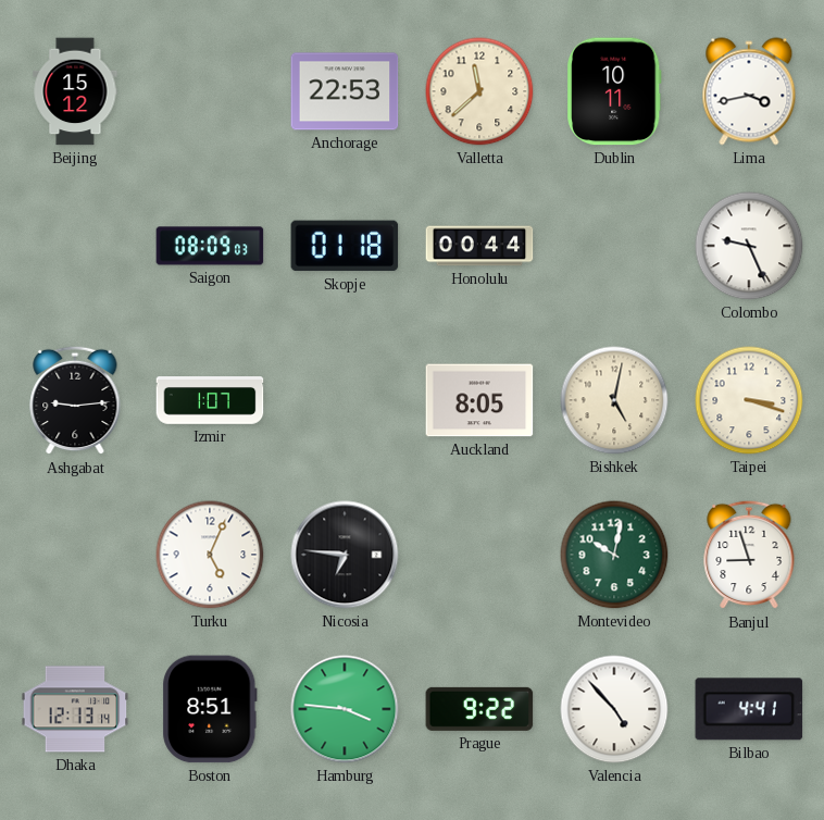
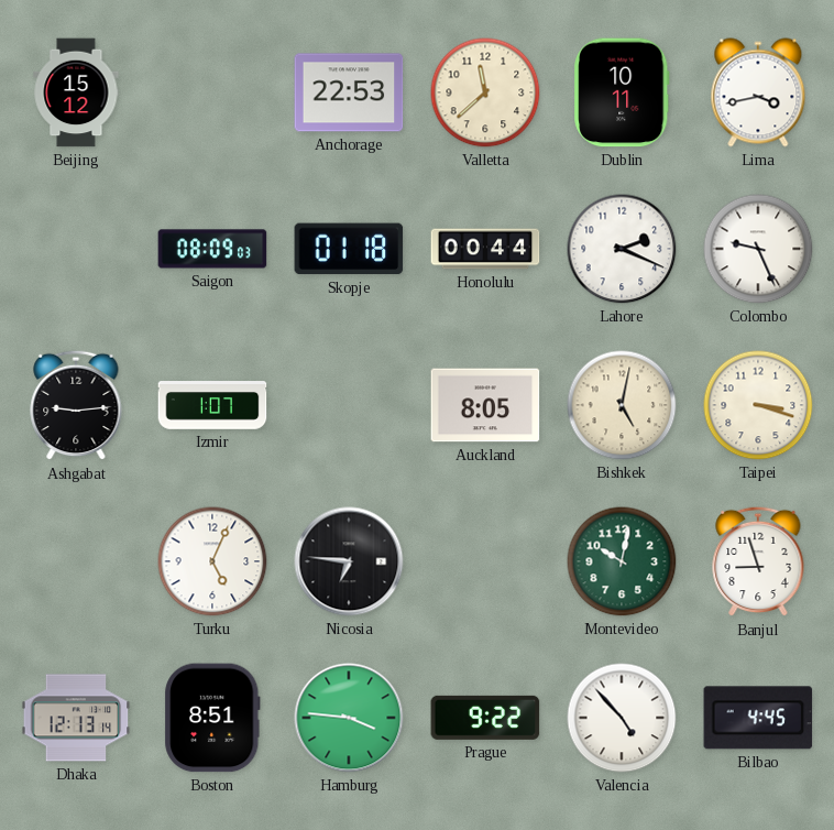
Lahore: none -> 2:19
Bilbao: 4:41 -> 4:45
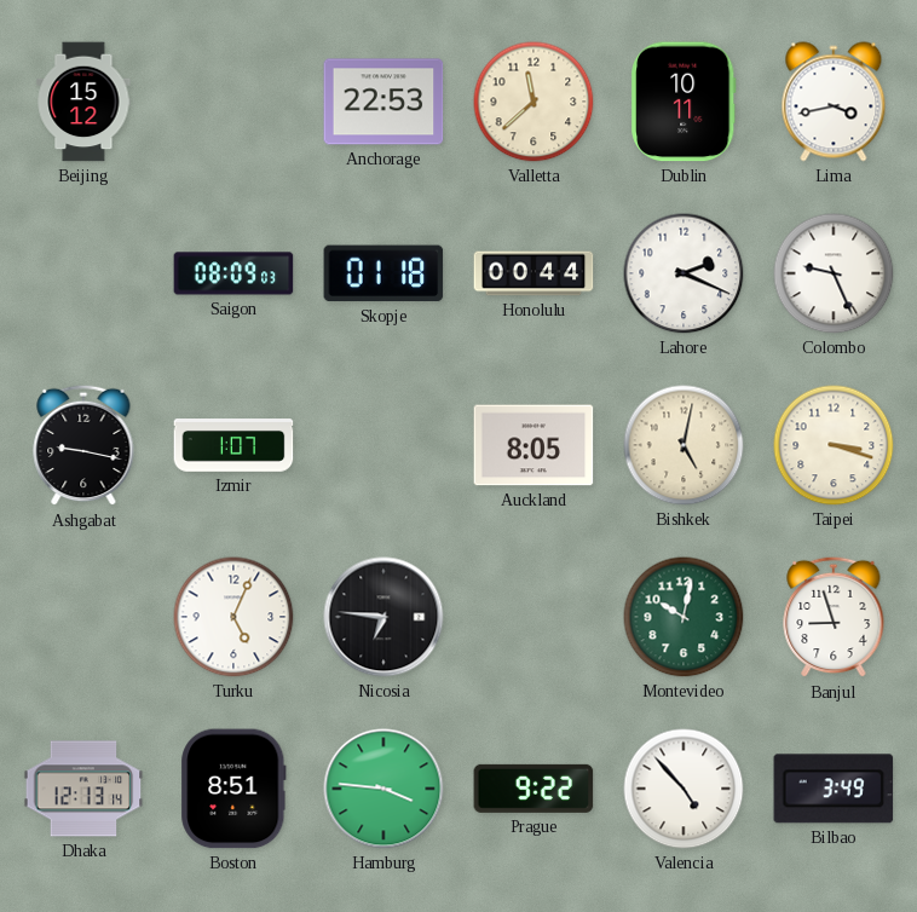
Ashgabat: 9:14 -> 9:17
Bilbao: 4:45 -> 3:49
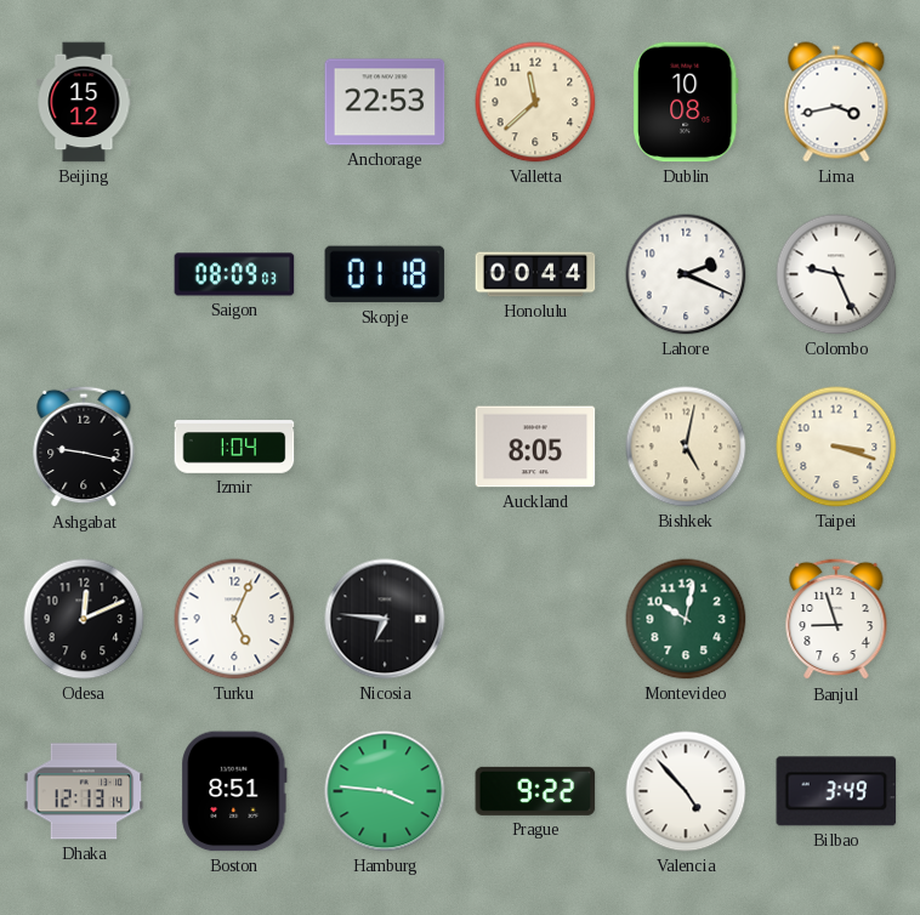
Dublin: 10:11 -> 10:08
Izmir: 1:07 -> 1:04
Odesa: none -> 12:11
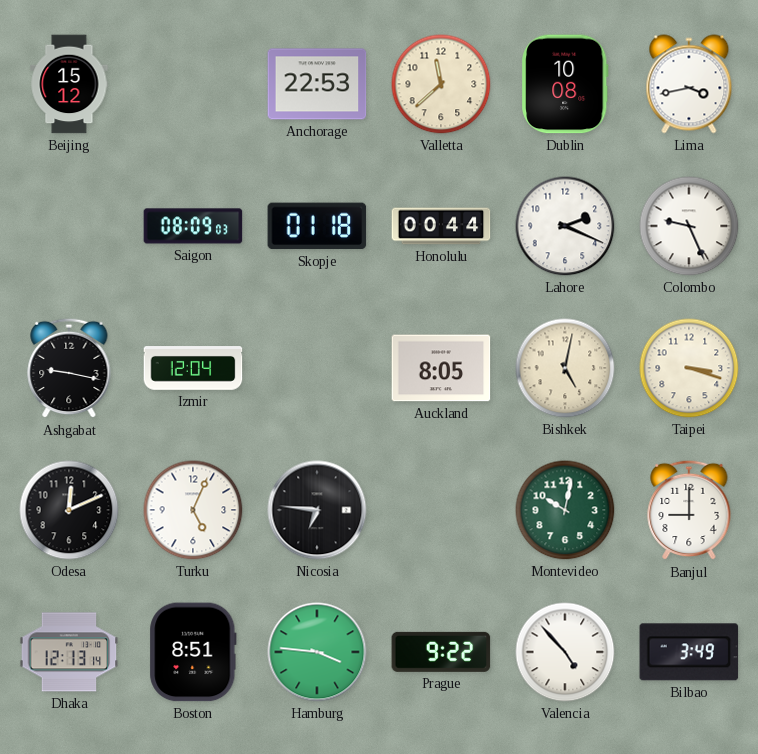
Izmir: 1:04 -> 12:04
Banjul: 8:57 -> 9:00
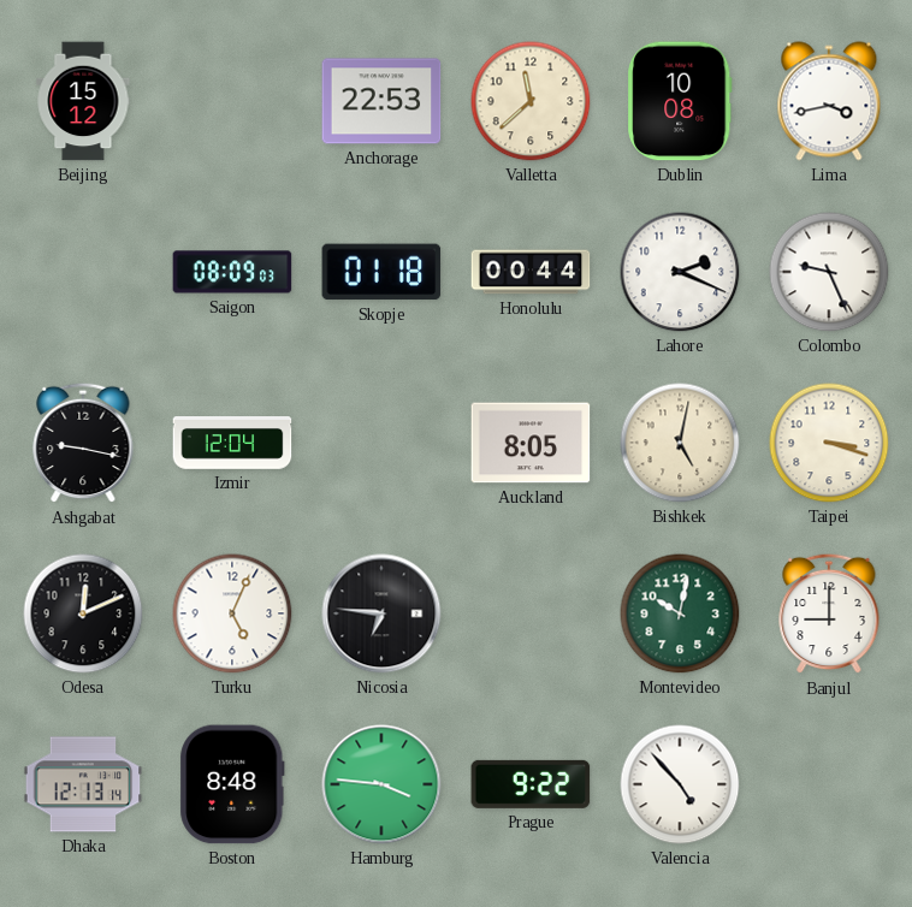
Boston: 8:51 -> 8:48
Bilbao: 3:49 -> none
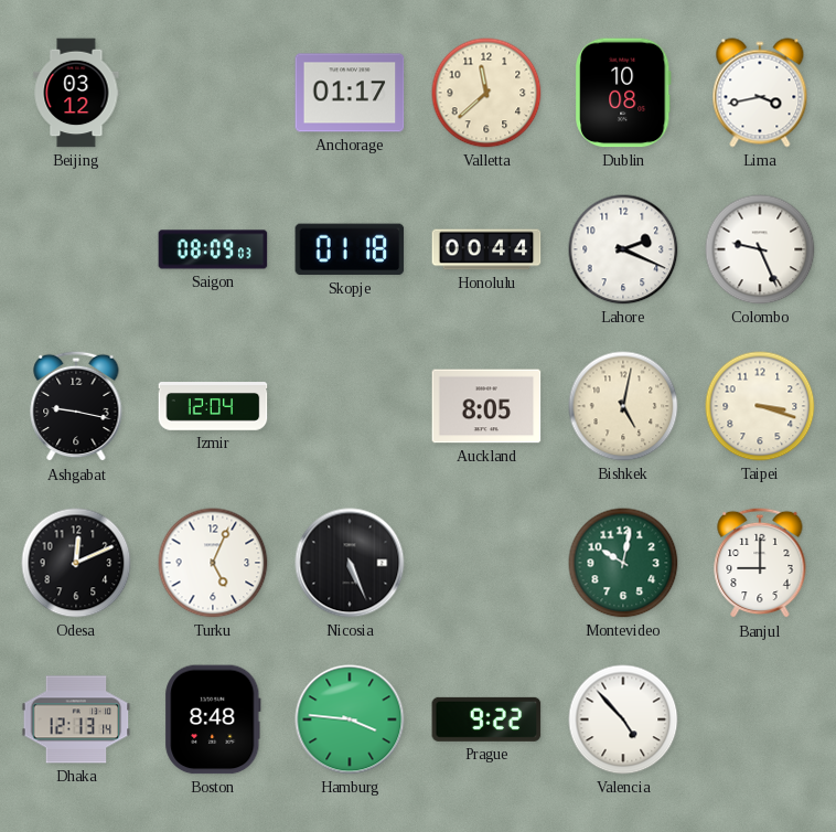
Beijing: 15:12 -> 03:12
Anchorage: 22:53 -> 01:17
Nicosia: 6:46 -> 5:26
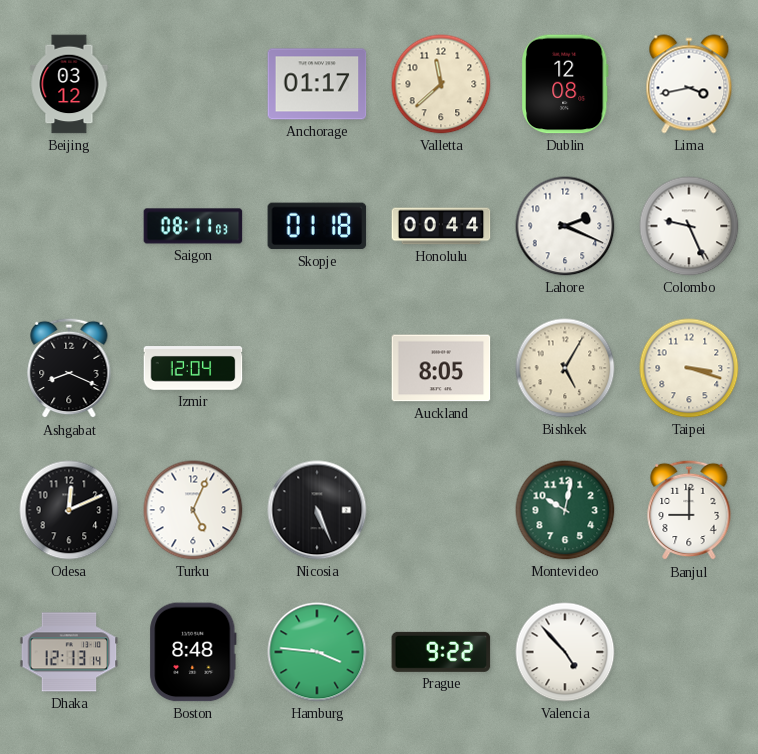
Dublin: 10:08 -> 12:08
Saigon: 08:09 -> 08:11
Ashgabat: 9:17 -> 8:19
Bishkek: 5:02 -> 5:05
